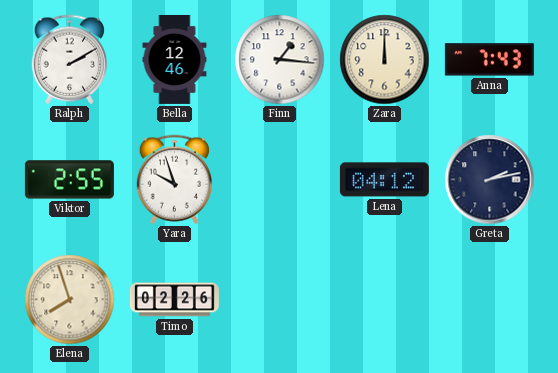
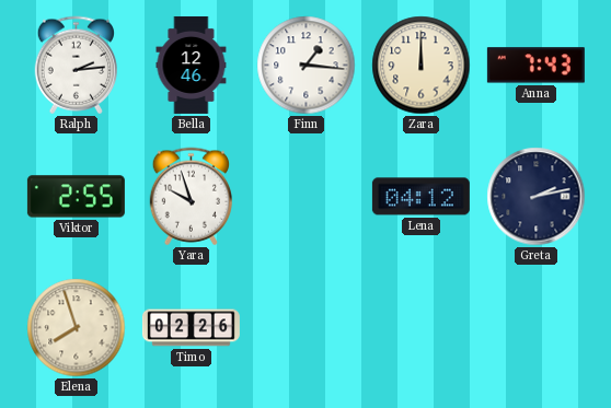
Ralph: 2:10 -> 2:14
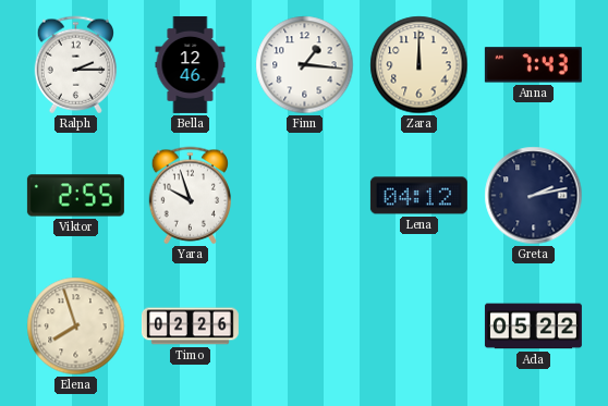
Ralph: 2:14 -> 2:15
Ada: none -> 05:22
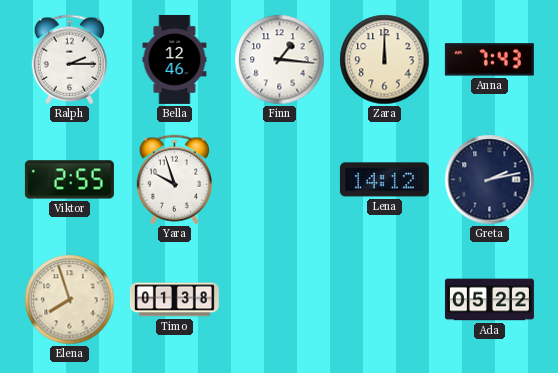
Lena: 04:12 -> 14:12
Timo: 02:26 -> 01:38
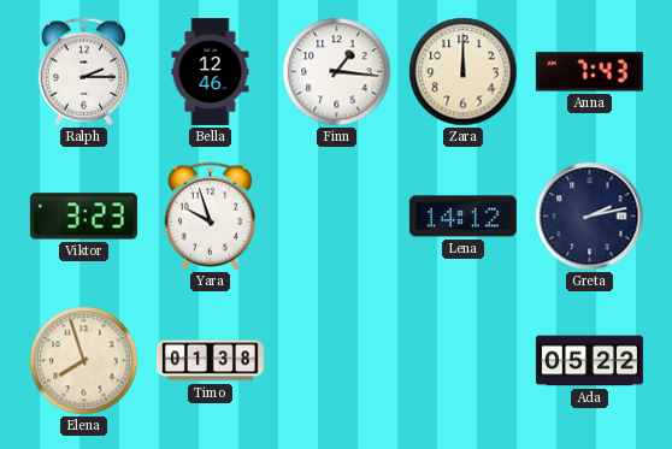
Viktor: 2:55 -> 3:23
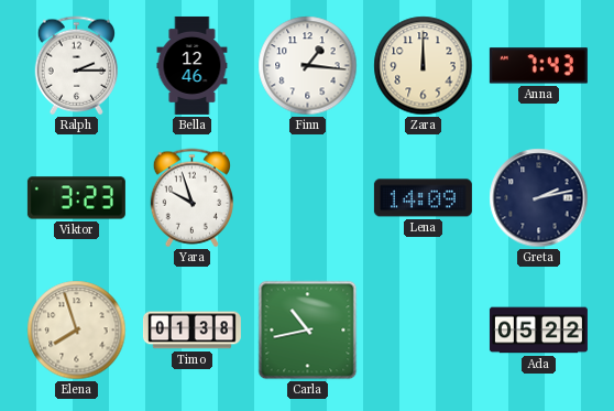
Lena: 14:12 -> 14:09
Carla: none -> 10:43
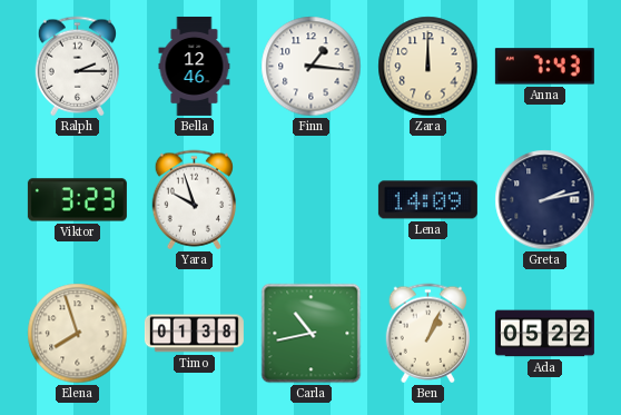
Ben: none -> 1:04
